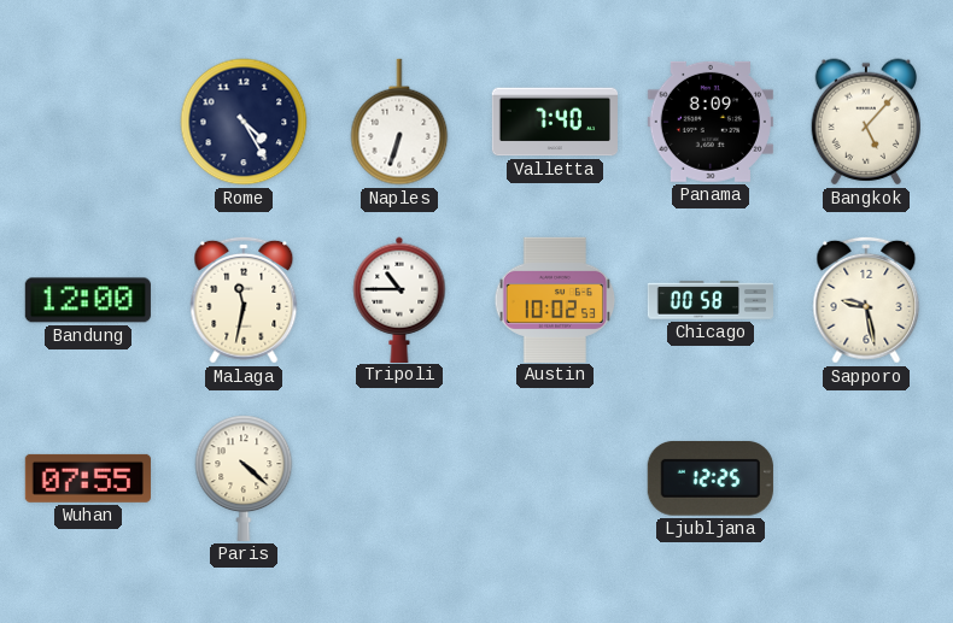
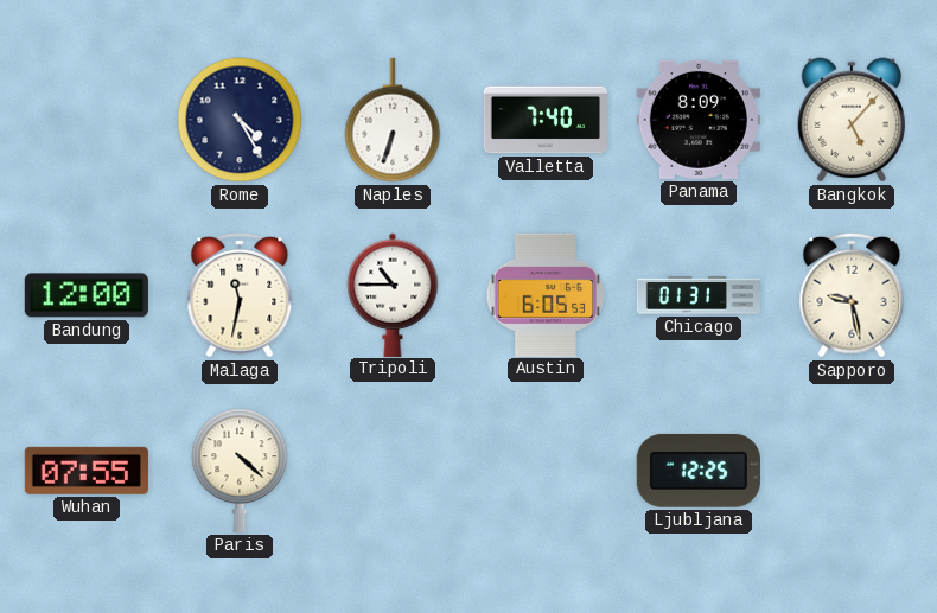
Austin: 10:02 -> 6:05
Chicago: 00:58 -> 01:31
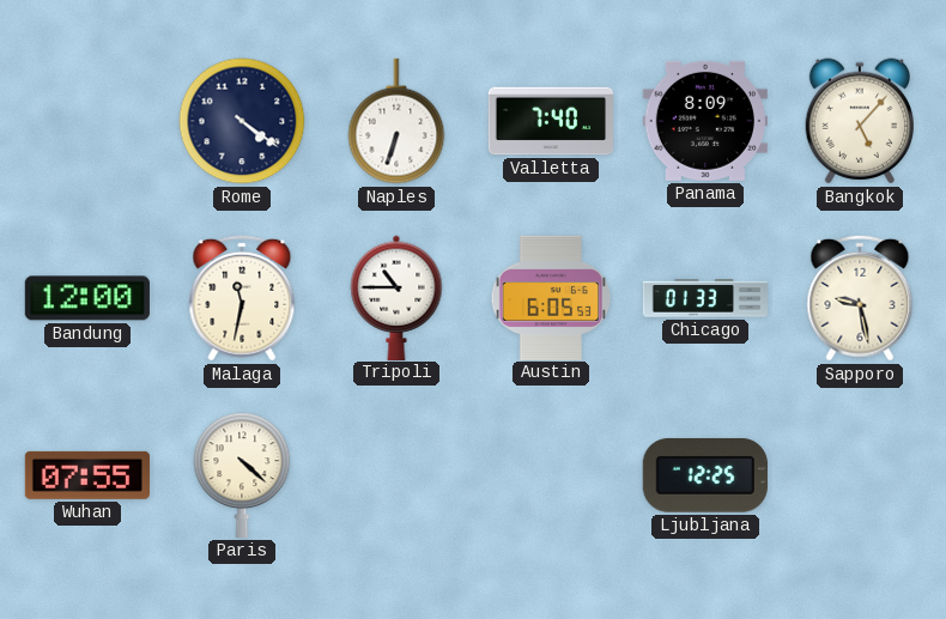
Rome: 4:25 -> 4:21
Chicago: 01:31 -> 01:33
